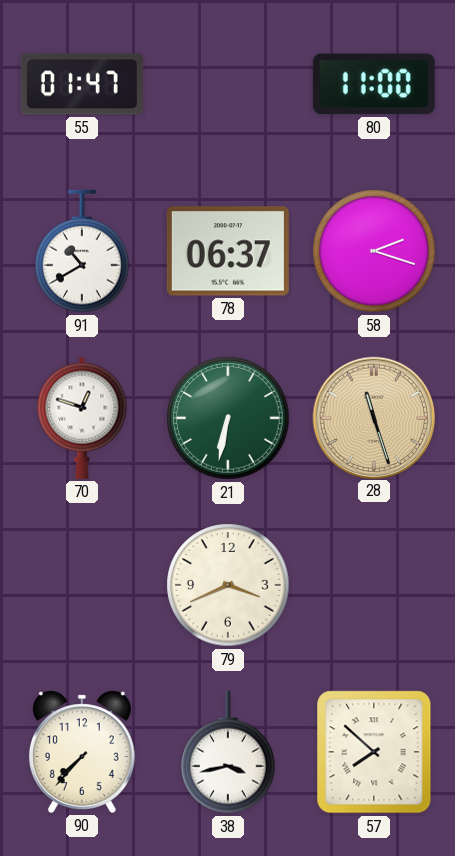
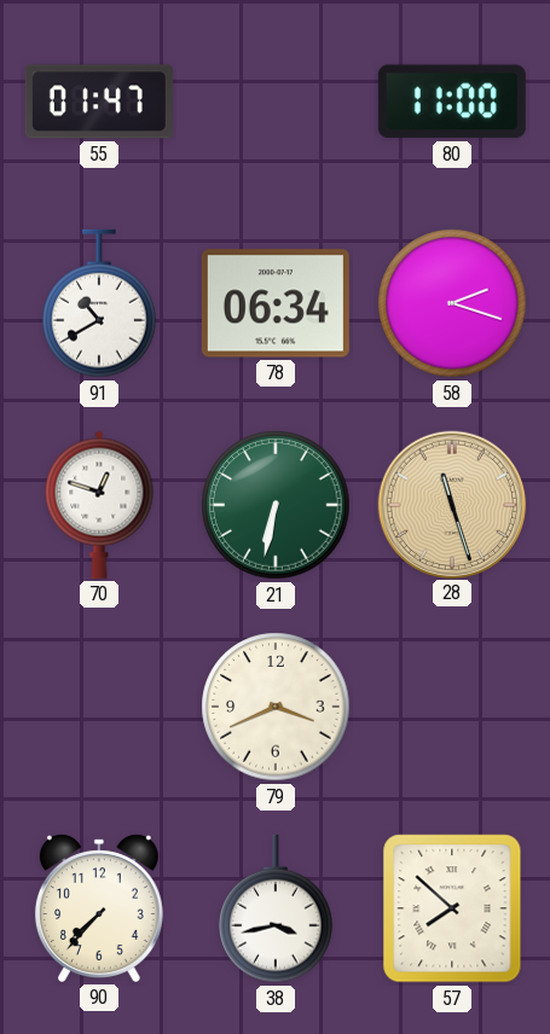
78: 06:37 -> 06:34
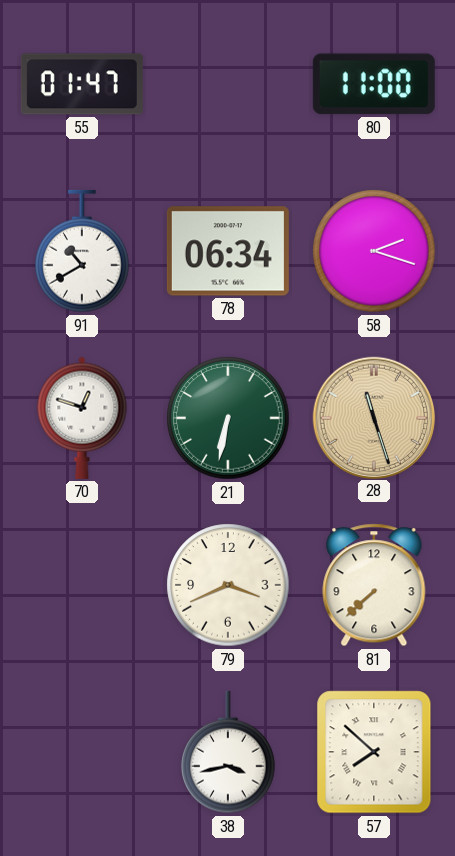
81: none -> 7:38
90: 7:37 -> none
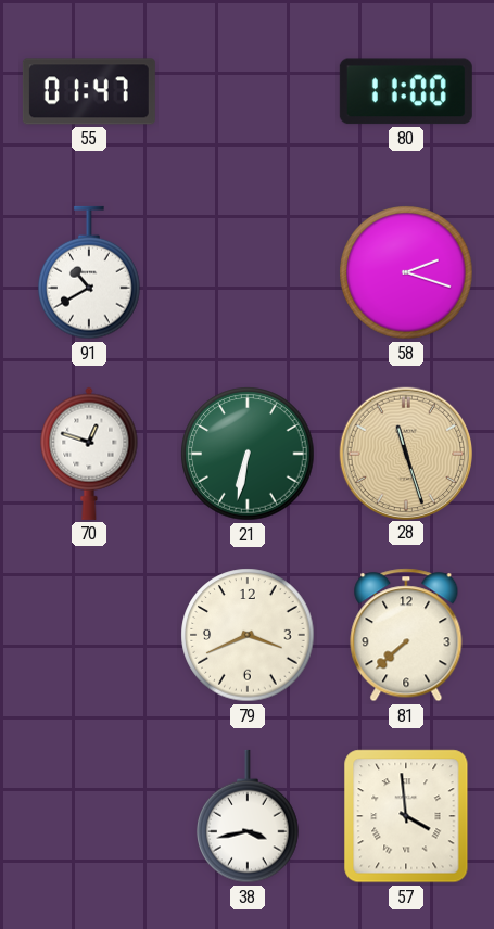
78: 06:34 -> none
57: 7:52 -> 3:59
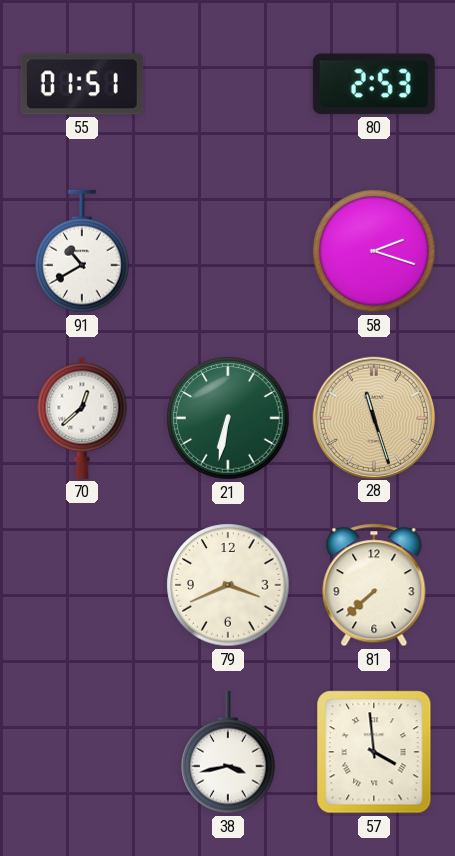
55: 01:47 -> 01:51
80: 11:00 -> 2:53
70: 12:48 -> 12:38
